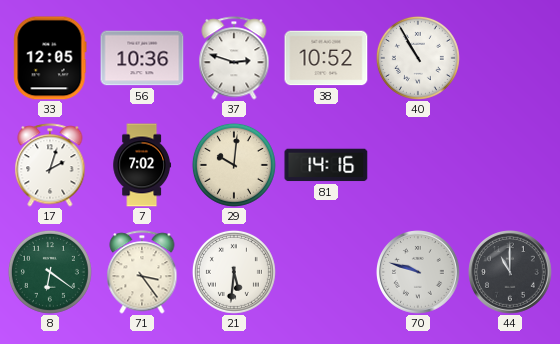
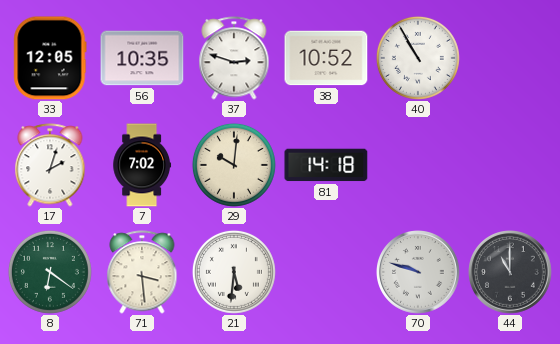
56: 10:36 -> 10:35
81: 14:16 -> 14:18
71: 3:24 -> 3:29
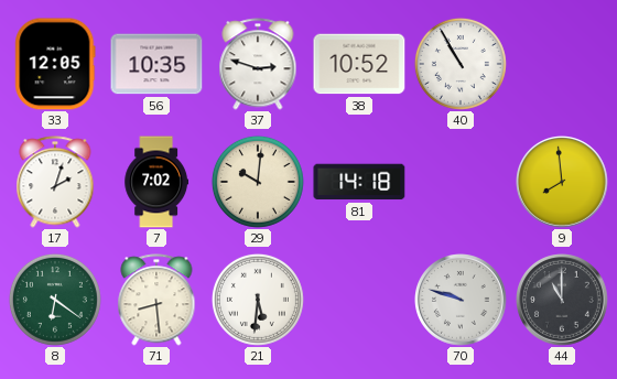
9: none -> 7:59
71: 3:29 -> 8:29
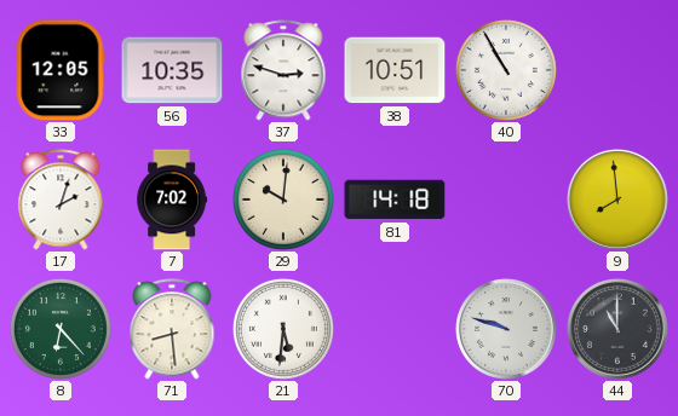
38: 10:52 -> 10:51
8: 6:21 -> 6:23
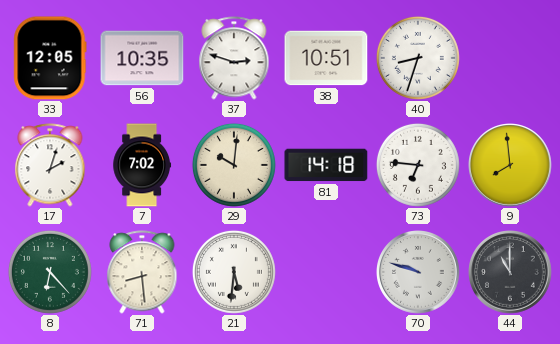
40: 10:55 -> 8:33
73: none -> 6:46
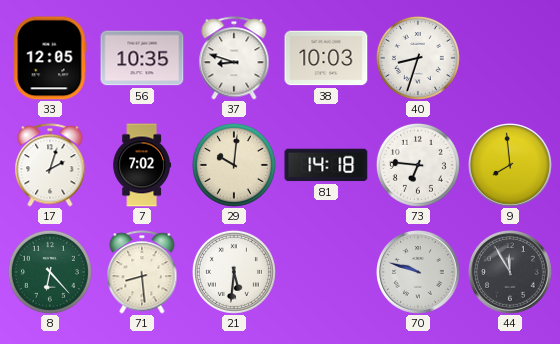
37: 2:48 -> 8:48
38: 10:51 -> 10:03
44: 11:00 -> 11:55
